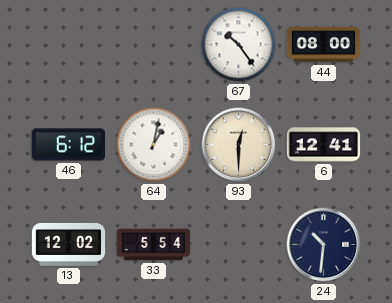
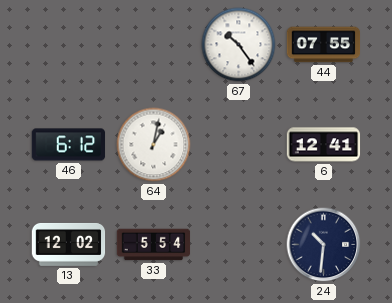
44: 08:00 -> 07:55
93: 12:30 -> none
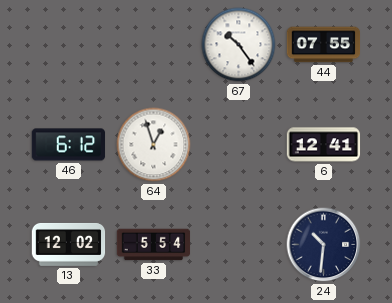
64: 1:02 -> 12:57
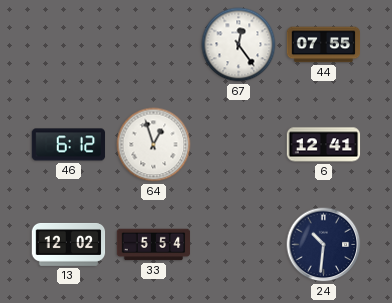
67: 10:24 -> 12:24
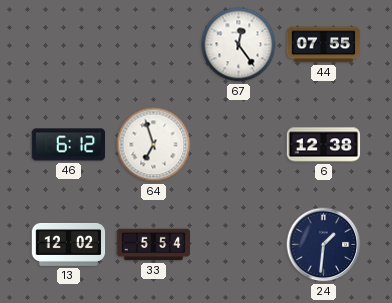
64: 12:57 -> 6:57
6: 12:41 -> 12:38
24: 10:31 -> 1:31
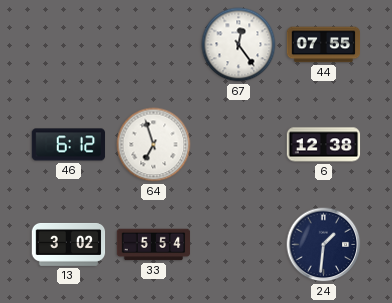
13: 12:02 -> 3:02
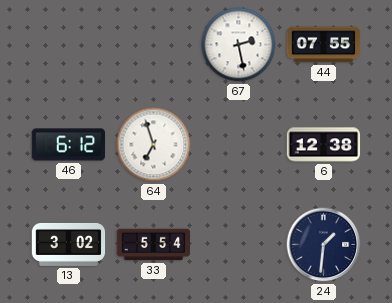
67: 12:24 -> 2:28
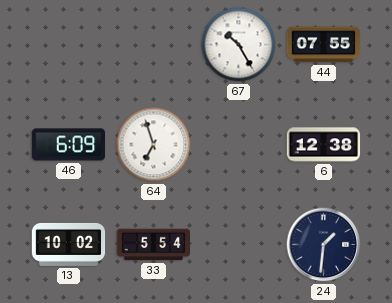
67: 2:28 -> 10:25
46: 6:12 -> 6:09
13: 3:02 -> 10:02
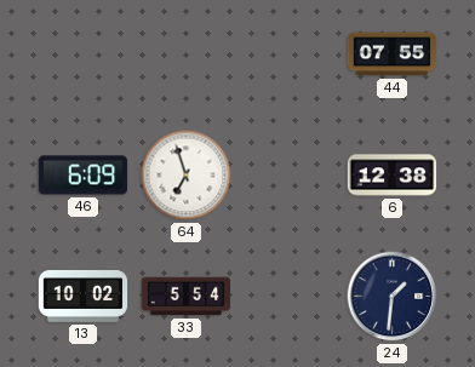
67: 10:25 -> none
